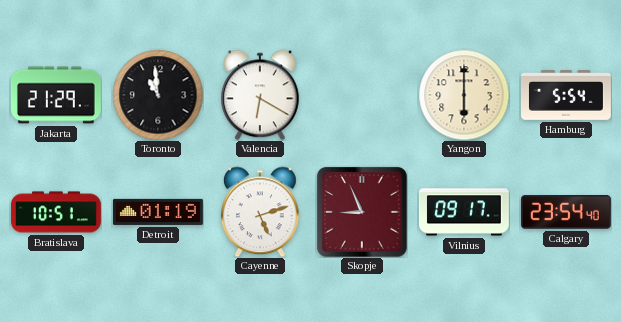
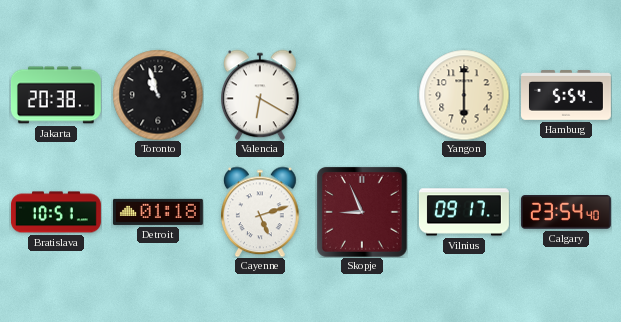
Jakarta: 21:29 -> 20:38
Toronto: 10:59 -> 10:57
Detroit: 01:19 -> 01:18
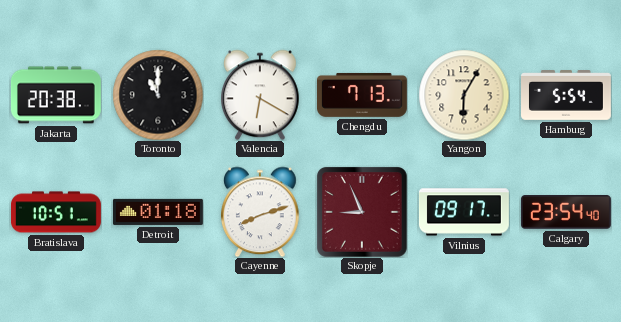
Toronto: 10:57 -> 11:00
Chengdu: none -> 7:13
Yangon: 6:00 -> 6:05
Cayenne: 5:12 -> 8:12
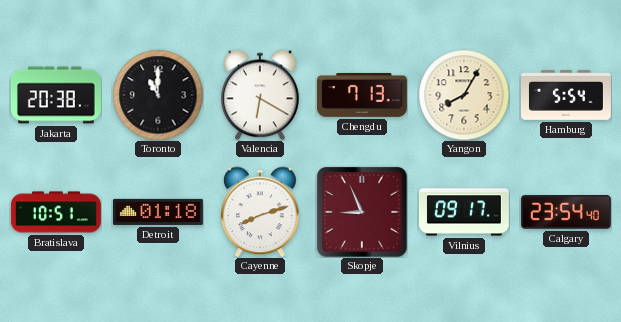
Yangon: 6:05 -> 8:05
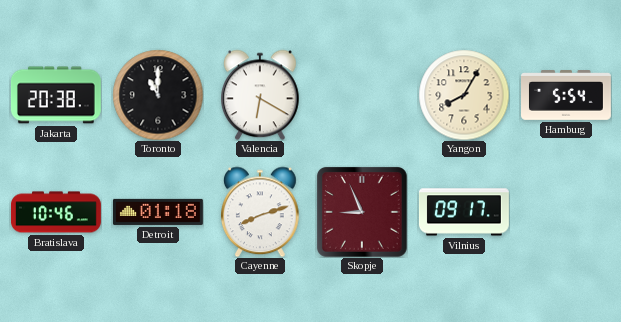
Chengdu: 7:13 -> none
Bratislava: 10:51 -> 10:46
Calgary: 23:54 -> none
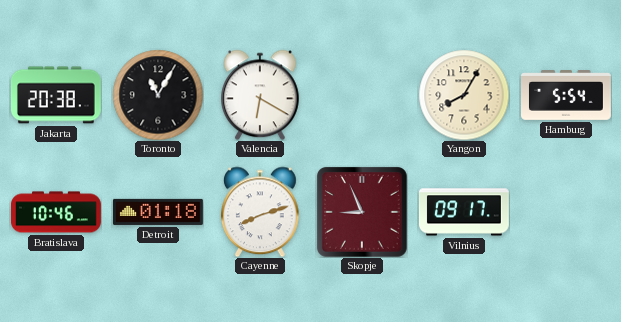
Toronto: 11:00 -> 11:05
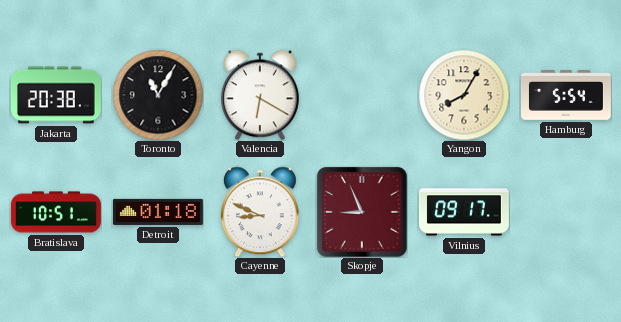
Bratislava: 10:46 -> 10:51
Cayenne: 8:12 -> 8:49
